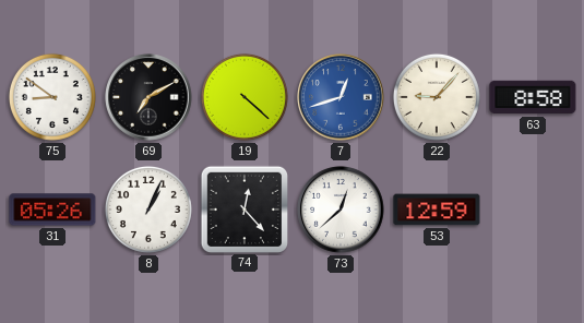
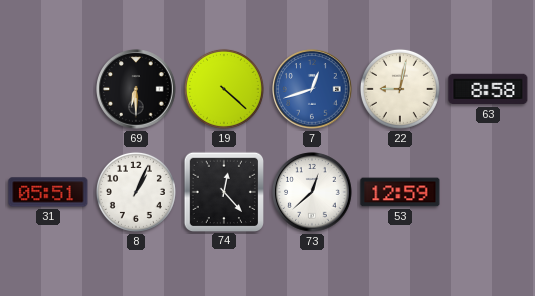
75: 8:51 -> none
69: 7:10 -> 6:30
22: 9:07 -> 9:02
31: 05:26 -> 05:51
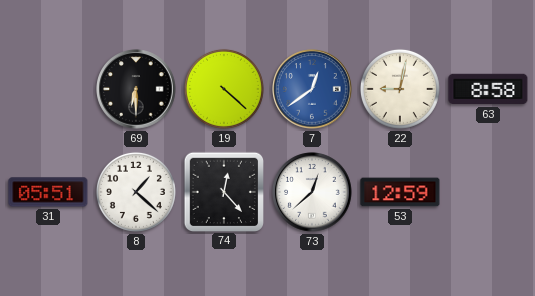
7: 12:42 -> 12:39
8: 1:04 -> 1:22
